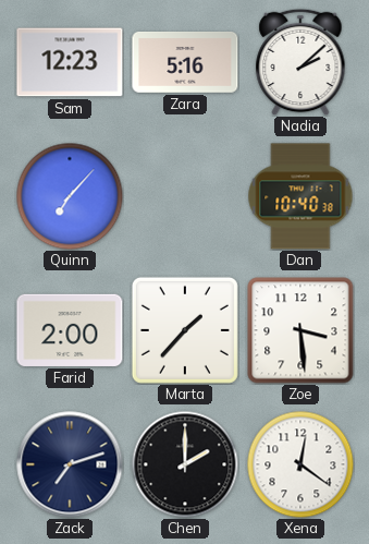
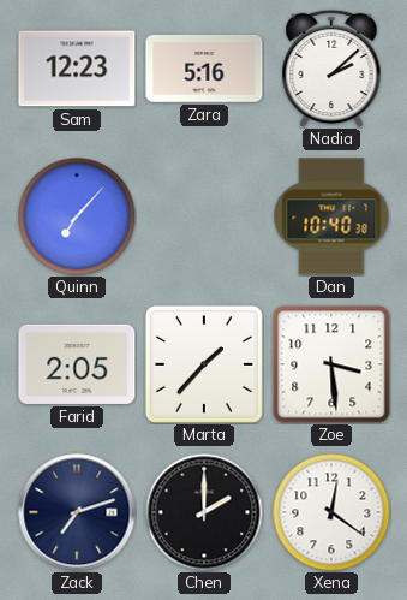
Farid: 2:00 -> 2:05
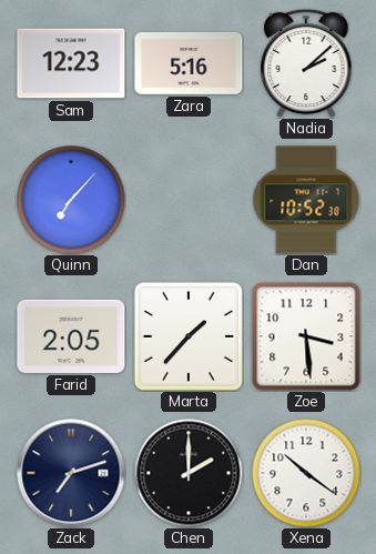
Dan: 10:40 -> 10:52
Xena: 12:21 -> 10:21
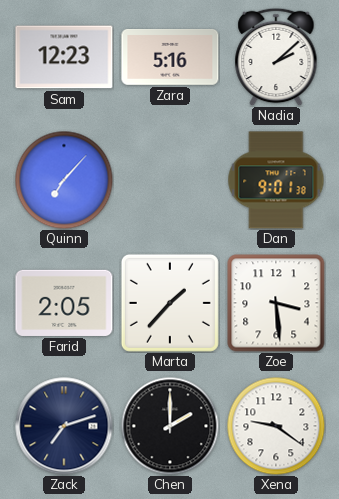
Dan: 10:52 -> 9:01
Xena: 10:21 -> 9:21
